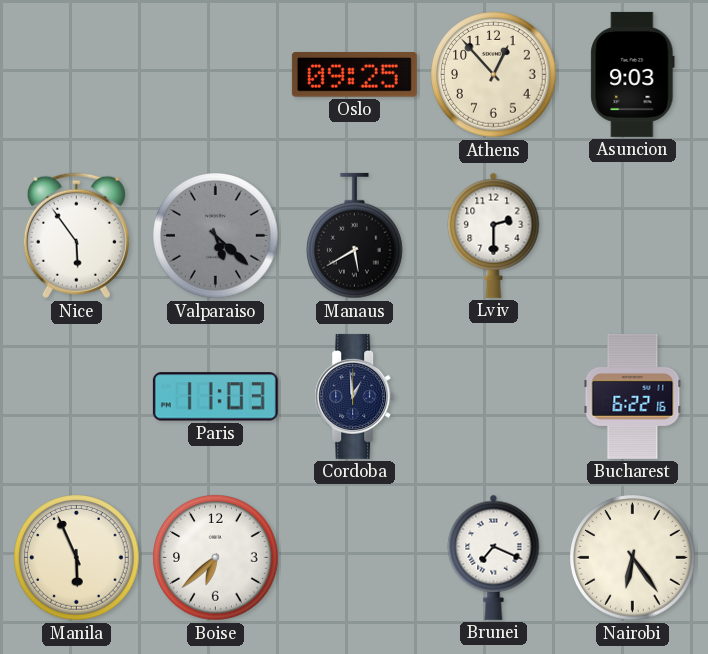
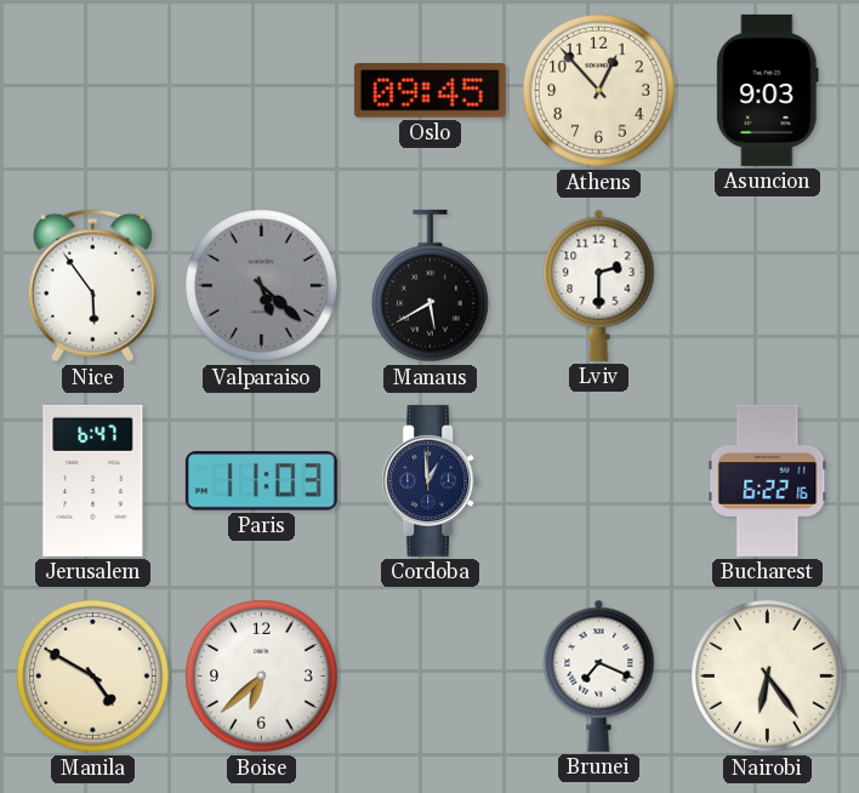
Oslo: 09:25 -> 09:45
Jerusalem: none -> 6:47
Manila: 5:56 -> 4:50
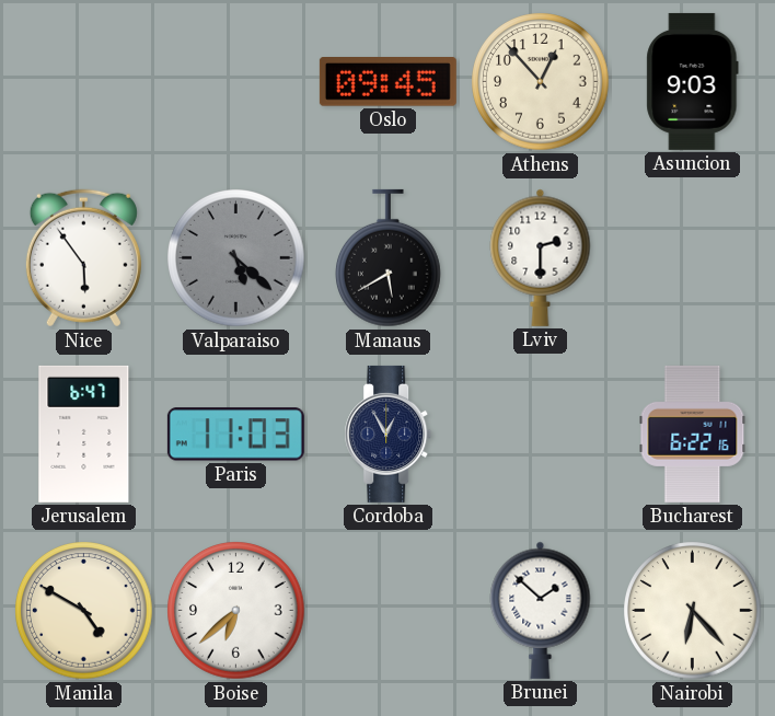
Cordoba: 12:59 -> 12:55
Brunei: 7:19 -> 1:52
Nairobi: 6:24 -> 6:23
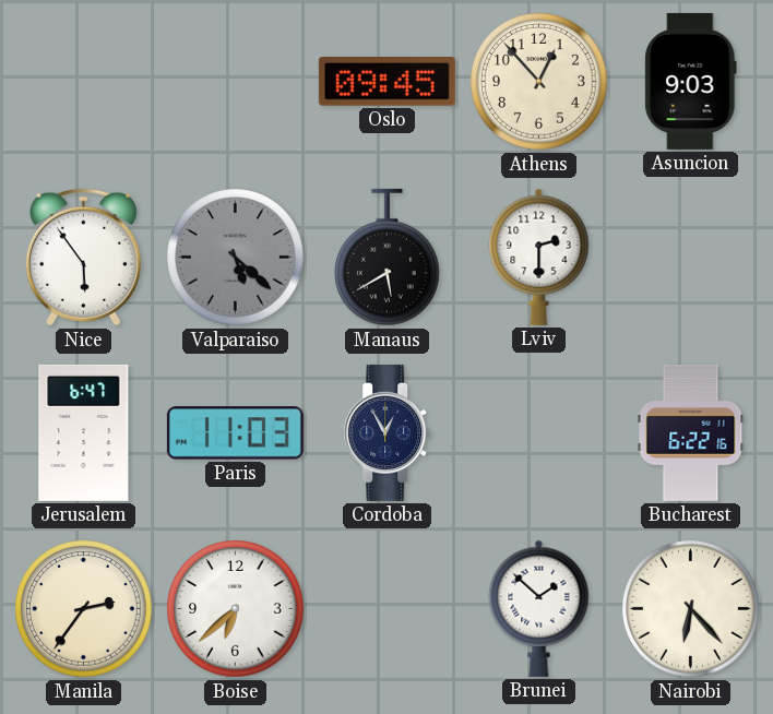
Manila: 4:50 -> 2:36
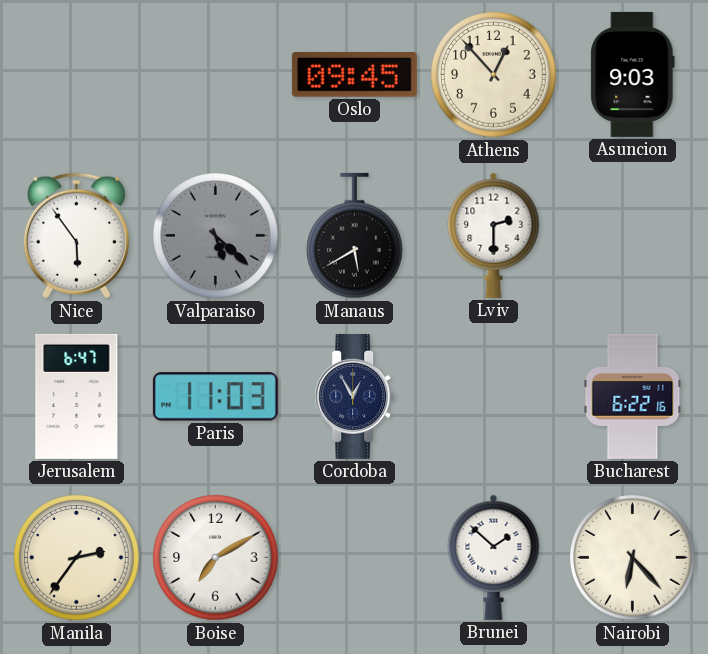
Boise: 6:38 -> 7:10
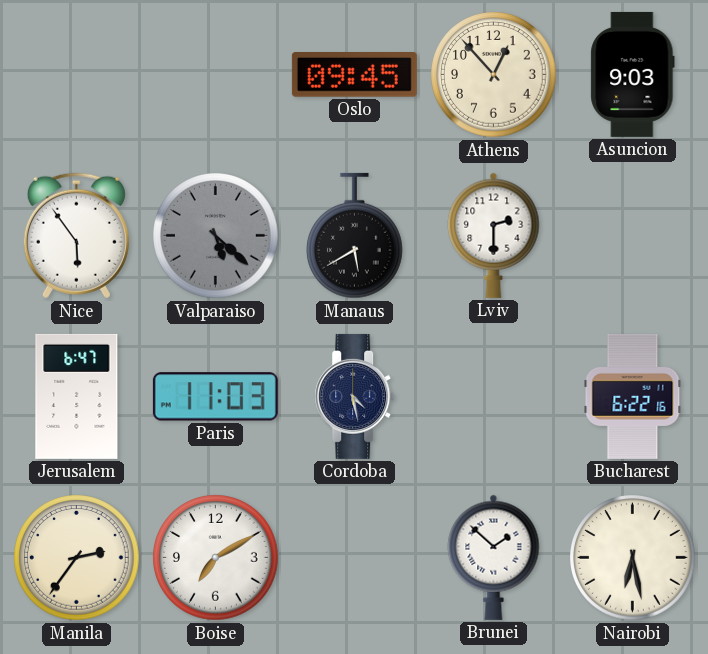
Cordoba: 12:55 -> 4:28
Nairobi: 6:23 -> 6:28
